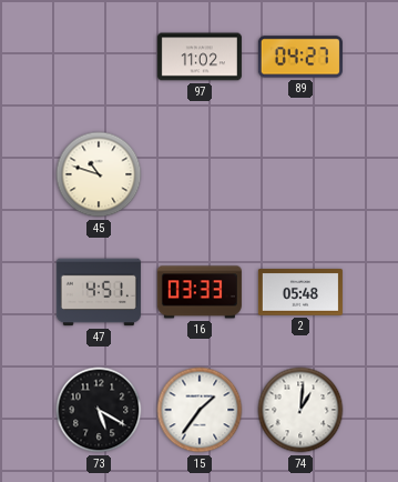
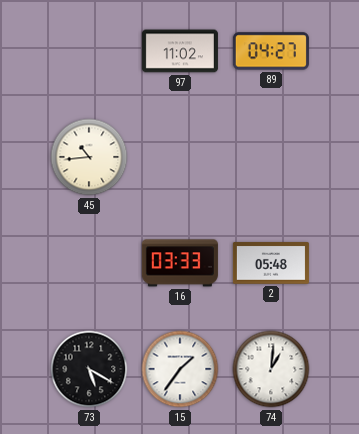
45: 10:48 -> 10:44
47: 4:51 -> none
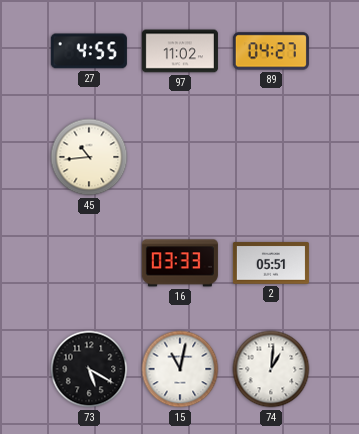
27: none -> 4:55
2: 05:48 -> 05:51
15: 1:36 -> 11:02
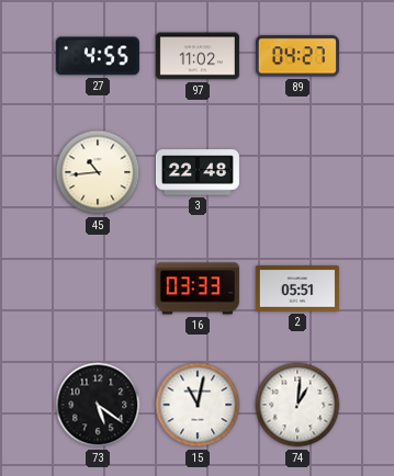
3: none -> 22:48
73: 5:20 -> 5:21
